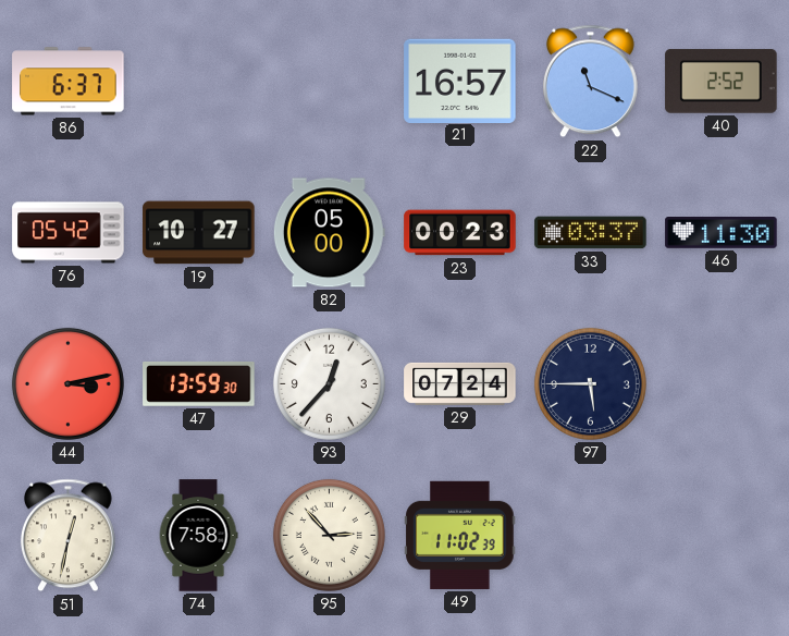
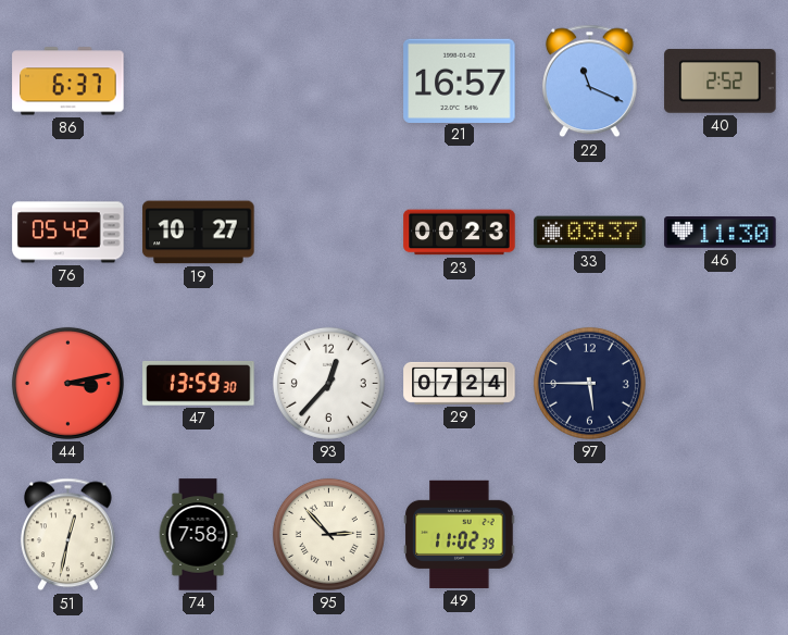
82: 05:00 -> none
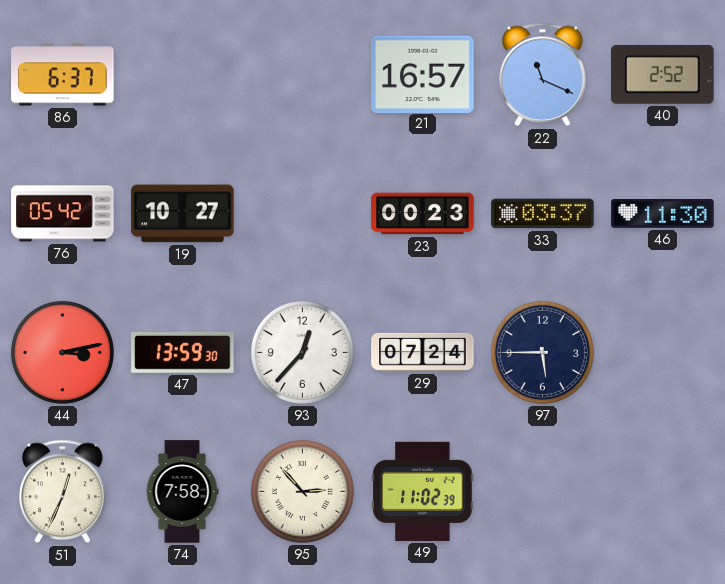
51: 12:32 -> 12:34
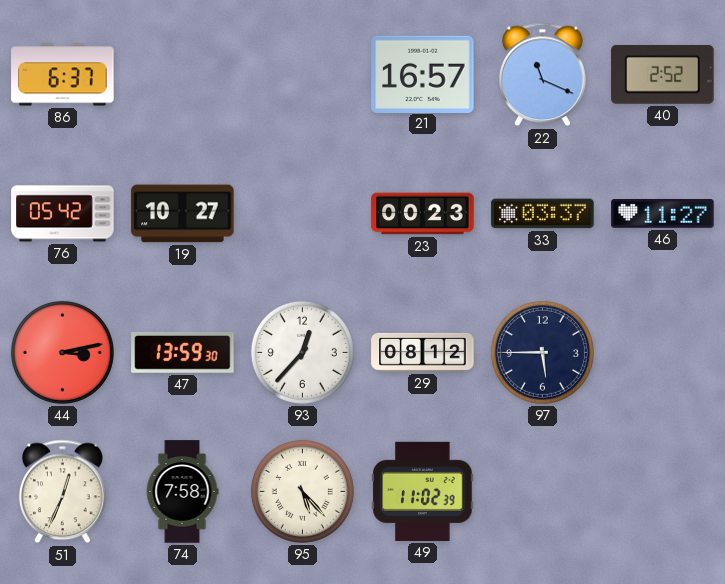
46: 11:30 -> 11:27
29: 07:24 -> 08:12
95: 2:53 -> 5:23
